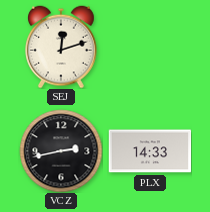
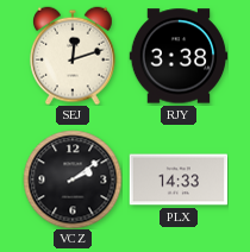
RJY: none -> 3:38
VCZ: 2:43 -> 2:09
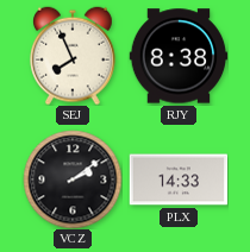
SEJ: 12:12 -> 7:56
RJY: 3:38 -> 8:38
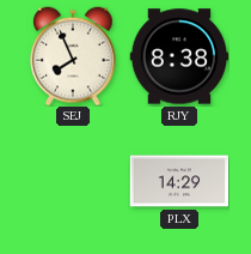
VCZ: 2:09 -> none
PLX: 14:33 -> 14:29
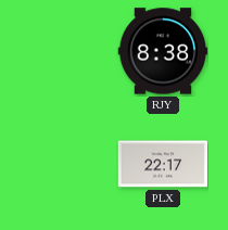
SEJ: 7:56 -> none
PLX: 14:29 -> 22:17
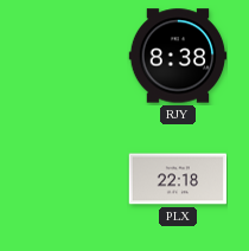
PLX: 22:17 -> 22:18
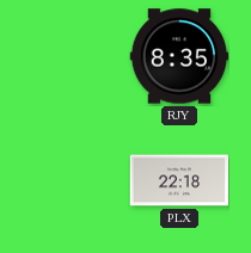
RJY: 8:38 -> 8:35
